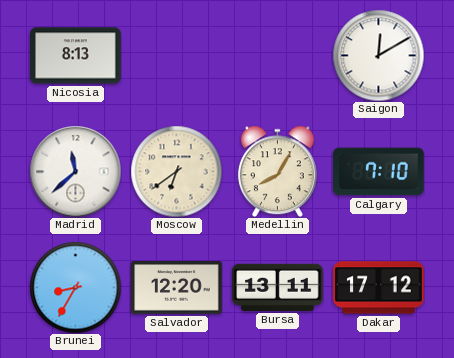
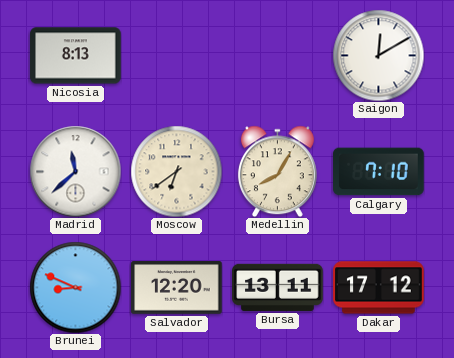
Brunei: 8:35 -> 8:49
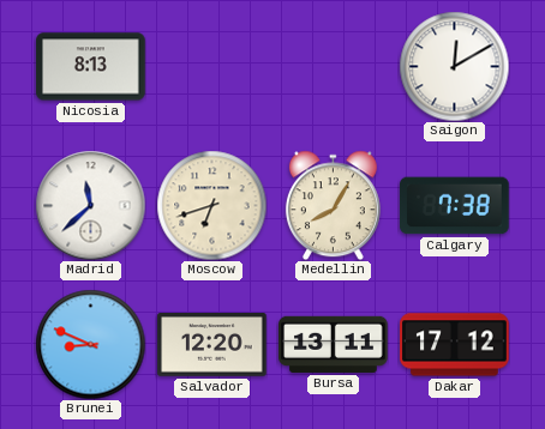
Moscow: 6:39 -> 6:42
Calgary: 7:10 -> 7:38
